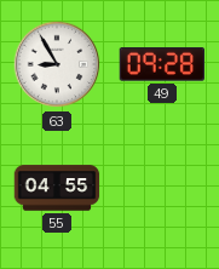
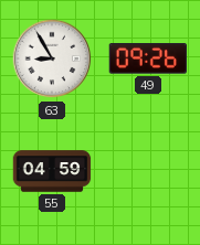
49: 09:28 -> 09:26
55: 04:55 -> 04:59
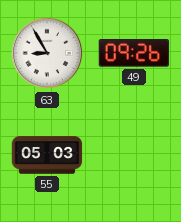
55: 04:59 -> 05:03
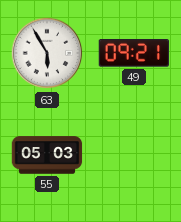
63: 8:55 -> 5:55
49: 09:26 -> 09:21
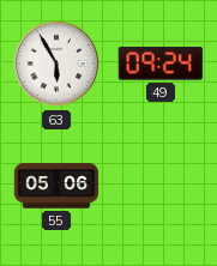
49: 09:21 -> 09:24
55: 05:03 -> 05:06
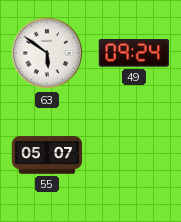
63: 5:55 -> 5:51
55: 05:06 -> 05:07
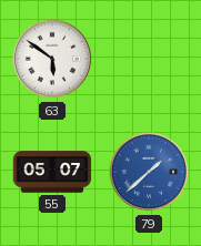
49: 09:24 -> none
79: none -> 1:38
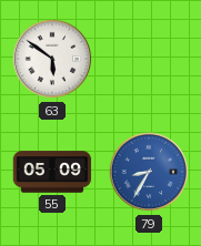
55: 05:07 -> 05:09
79: 1:38 -> 8:35
